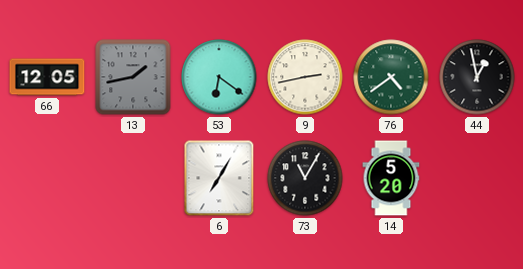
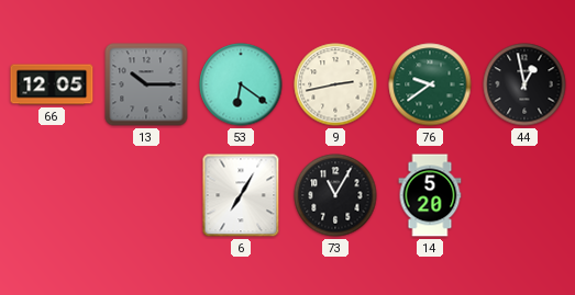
13: 1:43 -> 10:15
76: 4:39 -> 9:39
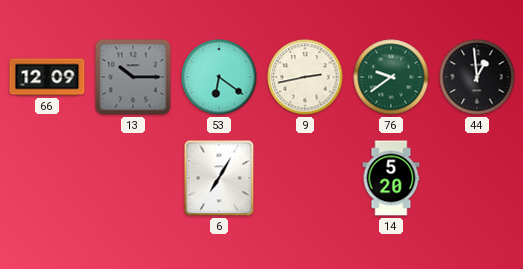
66: 12:05 -> 12:09
44: 12:58 -> 12:59
73: 11:05 -> none
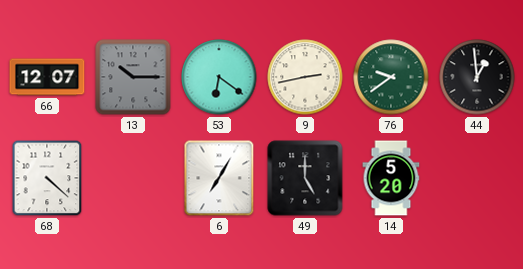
66: 12:09 -> 12:07
68: none -> 4:22
49: none -> 5:00
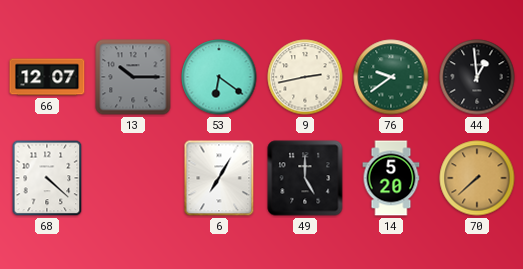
70: none -> 7:38
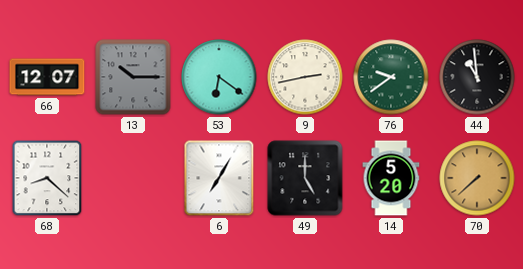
44: 12:59 -> 10:59
68: 4:22 -> 8:22
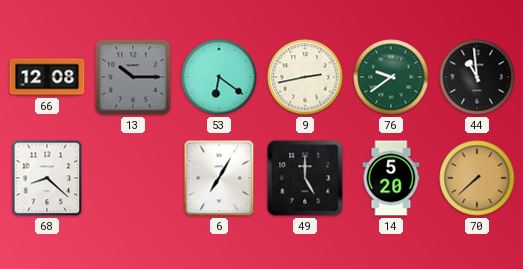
66: 12:07 -> 12:08
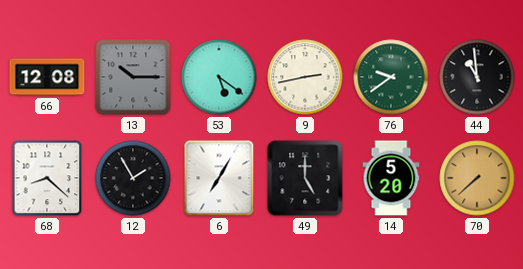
53: 6:21 -> 5:21
12: none -> 1:55
